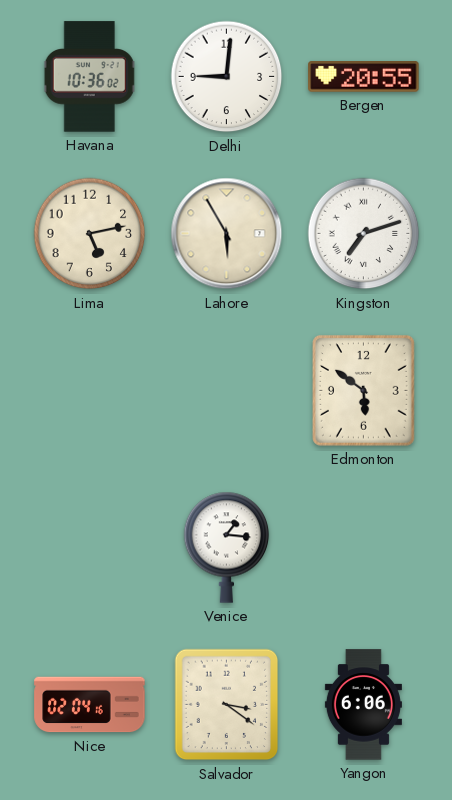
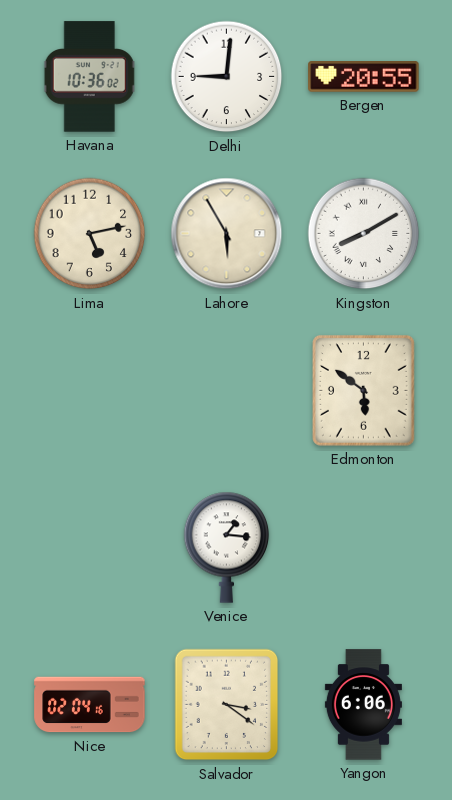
Kingston: 7:12 -> 8:10
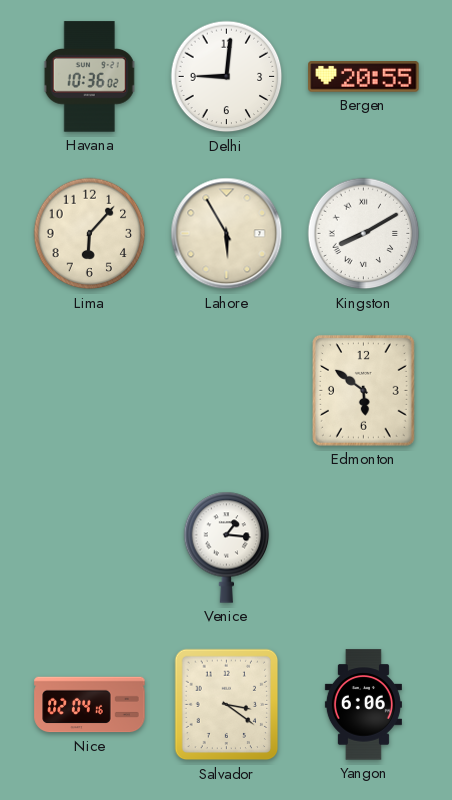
Lima: 5:13 -> 6:07
